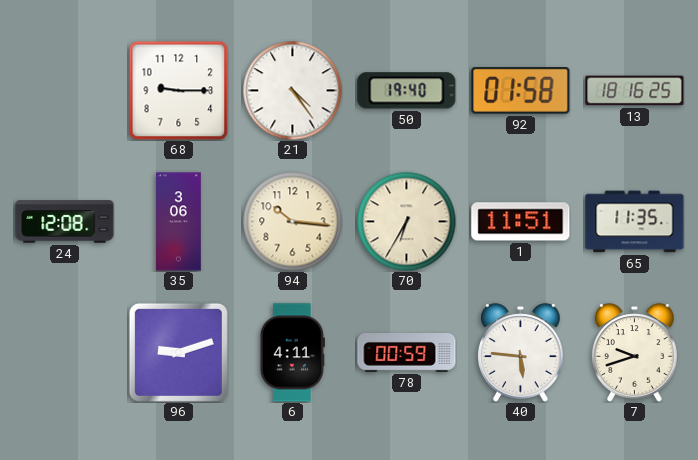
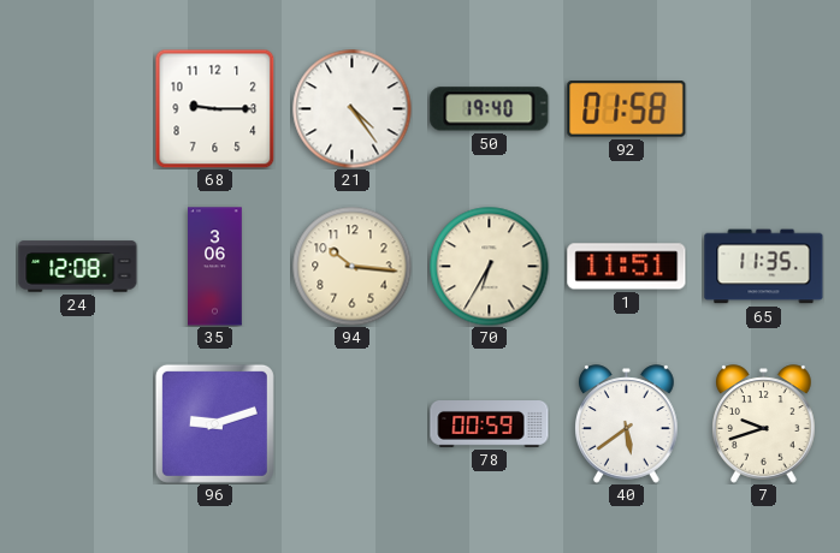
13: 18:16 -> none
6: 4:11 -> none
40: 5:46 -> 5:39
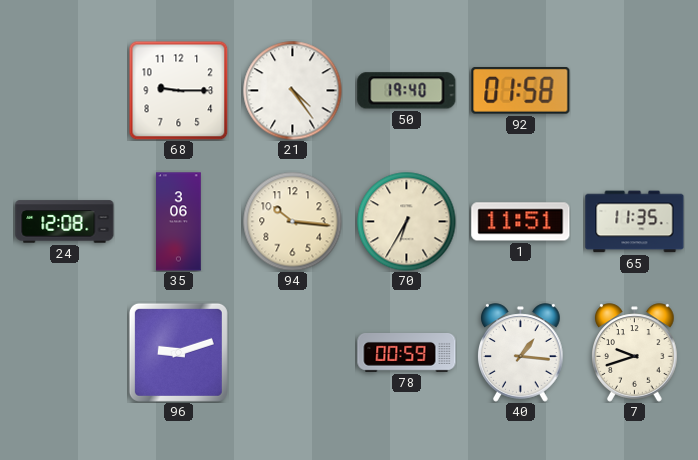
40: 5:39 -> 1:16
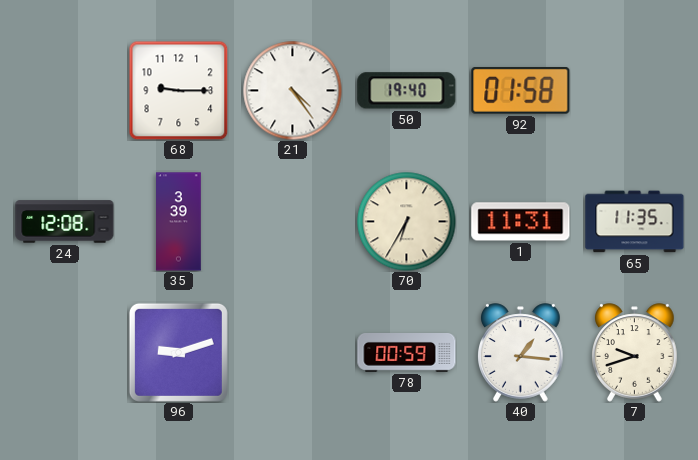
35: 3:06 -> 3:39
94: 10:16 -> none
1: 11:51 -> 11:31
